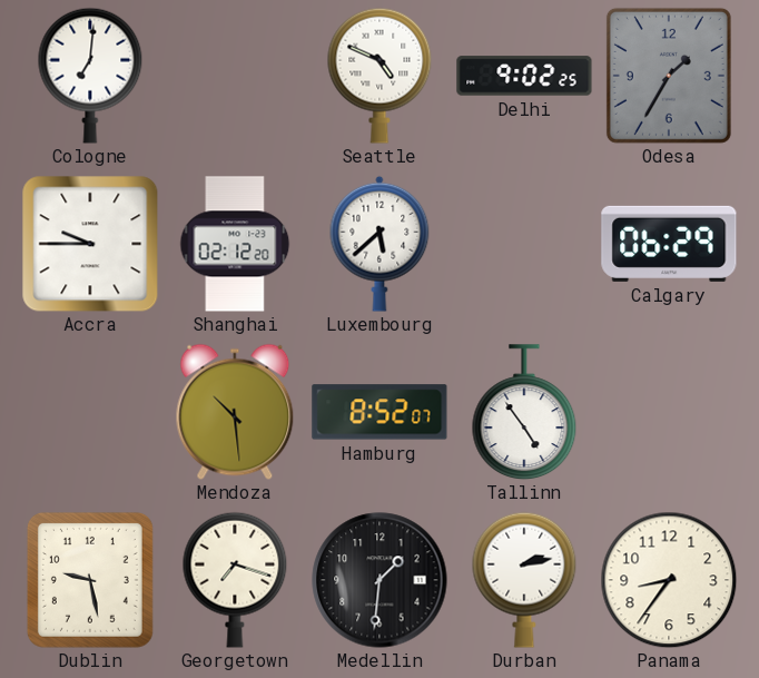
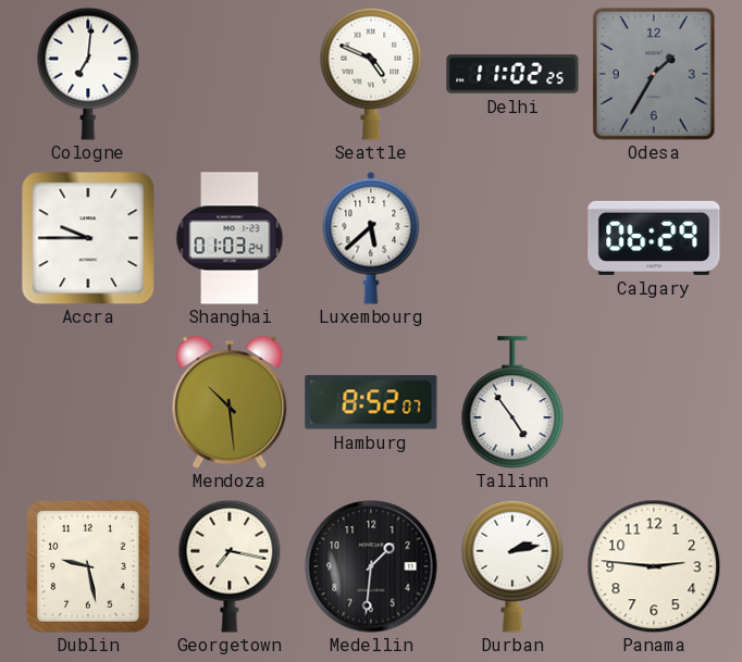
Delhi: 9:02 -> 11:02
Shanghai: 02:12 -> 01:03
Georgetown: 7:18 -> 7:17
Panama: 8:36 -> 2:46
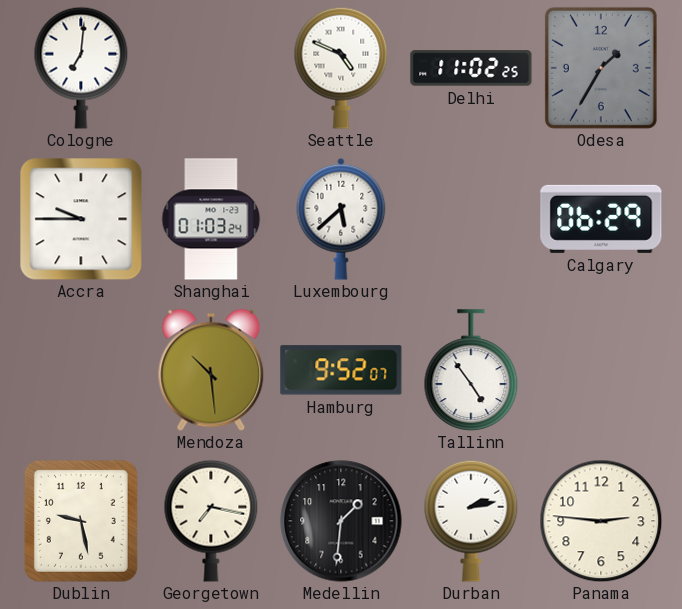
Hamburg: 8:52 -> 9:52
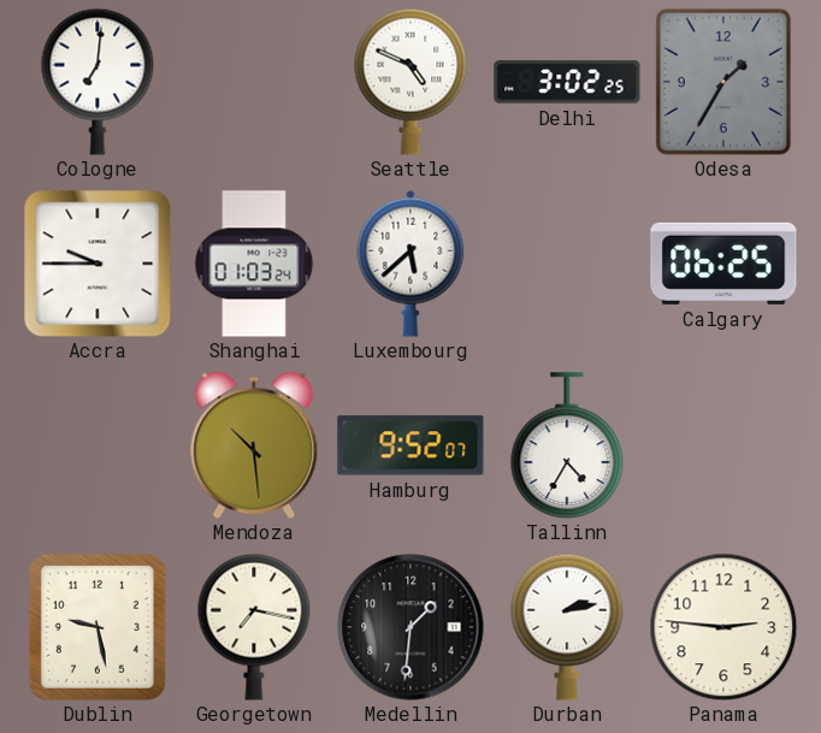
Delhi: 11:02 -> 3:02
Calgary: 06:29 -> 06:25
Tallinn: 4:54 -> 4:35
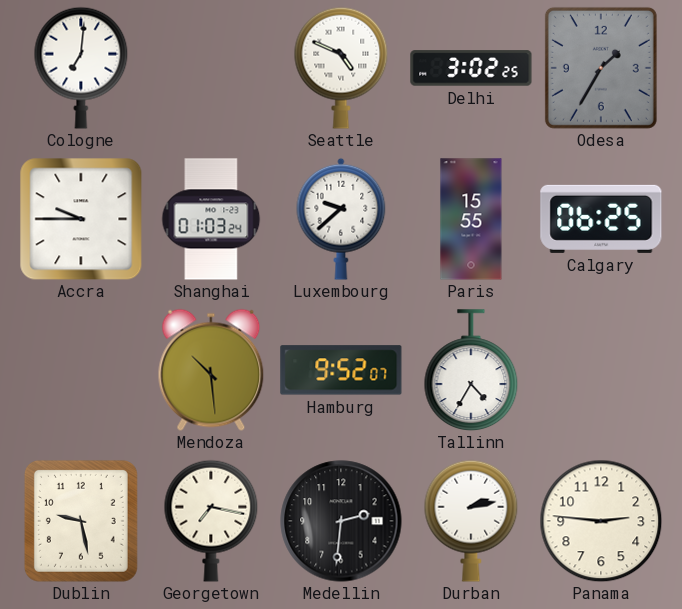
Luxembourg: 5:38 -> 9:38
Paris: none -> 15:55
Medellin: 1:31 -> 2:31
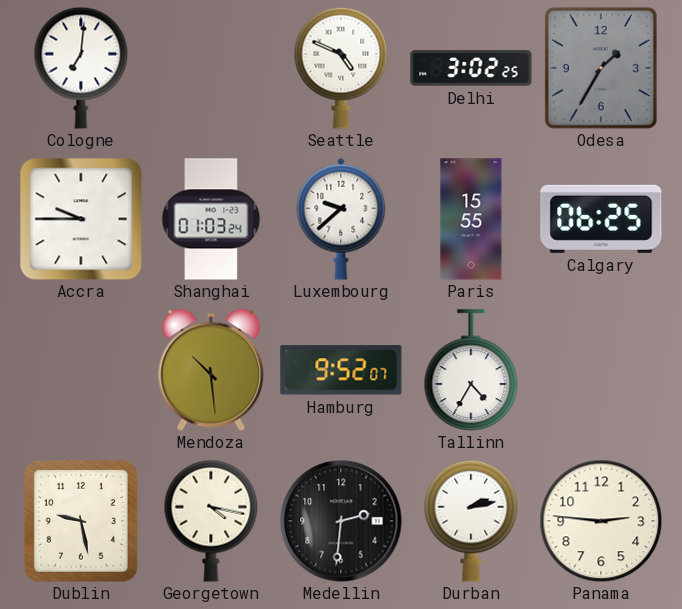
Georgetown: 7:17 -> 4:17
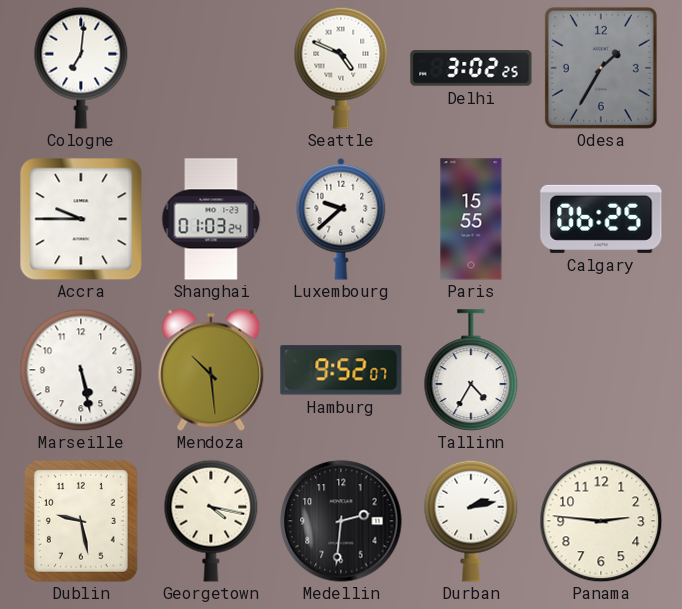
Marseille: none -> 5:28
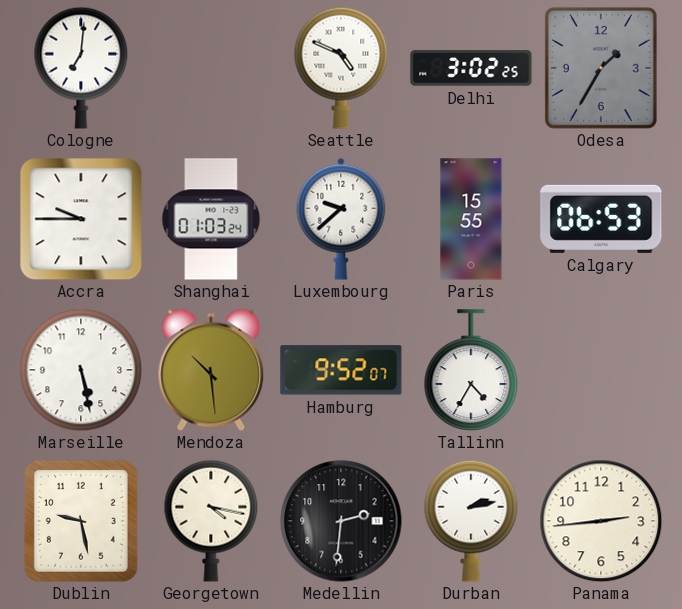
Calgary: 06:25 -> 06:53
Panama: 2:46 -> 2:44
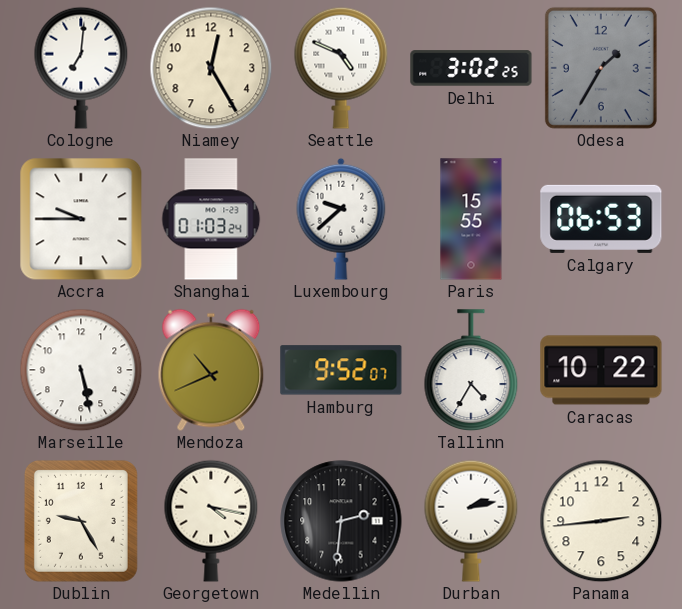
Niamey: none -> 12:25
Mendoza: 10:29 -> 10:41
Caracas: none -> 10:22
Dublin: 9:28 -> 9:25
